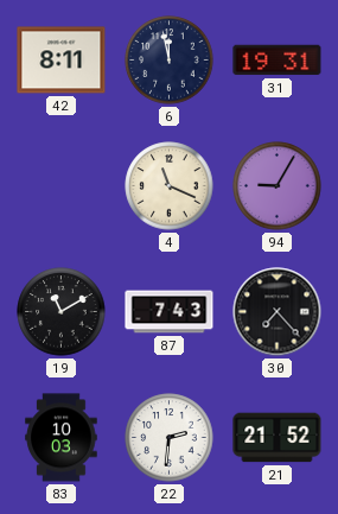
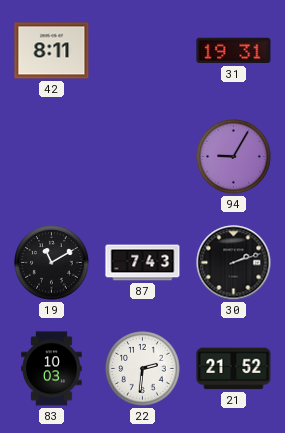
6: 11:58 -> none
4: 11:19 -> none
30: 7:23 -> 2:12
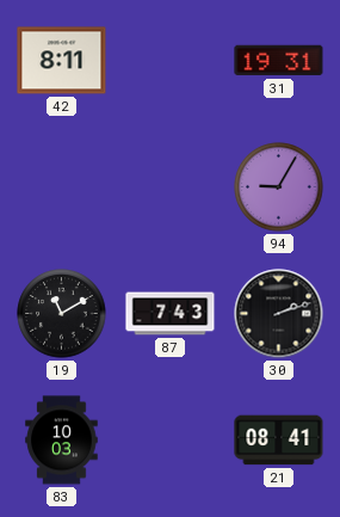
22: 2:31 -> none
21: 21:52 -> 08:41
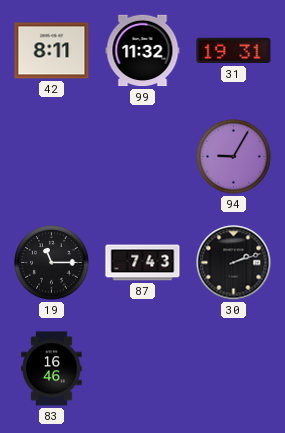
99: none -> 11:32
19: 11:10 -> 11:15
83: 10:03 -> 16:46
21: 08:41 -> none
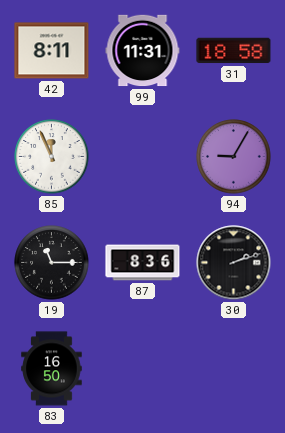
99: 11:32 -> 11:31
31: 19:31 -> 18:58
85: none -> 11:56
87: 7:43 -> 8:36
83: 16:46 -> 16:50
